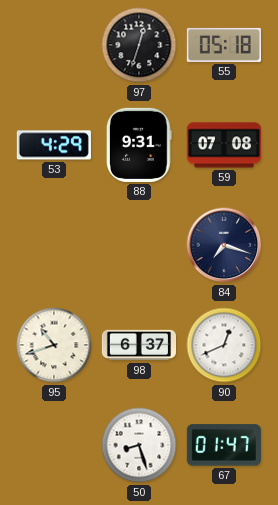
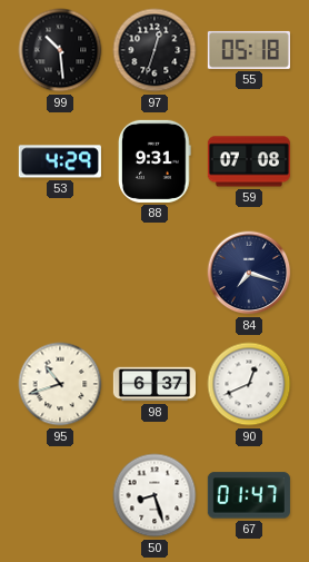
99: none -> 10:29
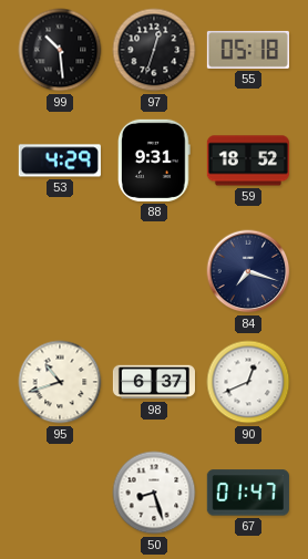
59: 07:08 -> 18:52
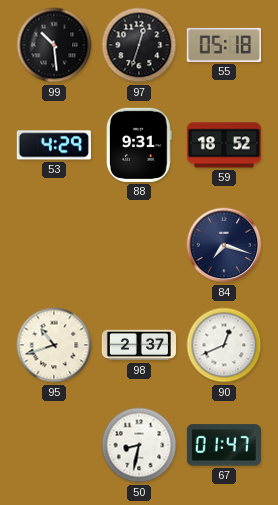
98: 6:37 -> 2:37
50: 8:27 -> 8:32
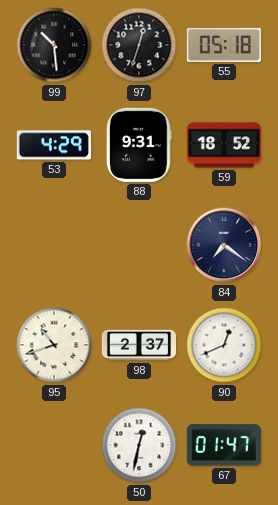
84: 7:18 -> 7:21
50: 8:32 -> 12:32
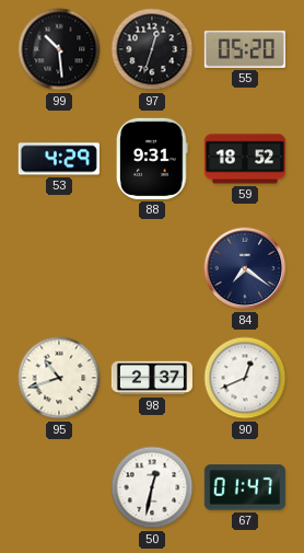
55: 05:18 -> 05:20
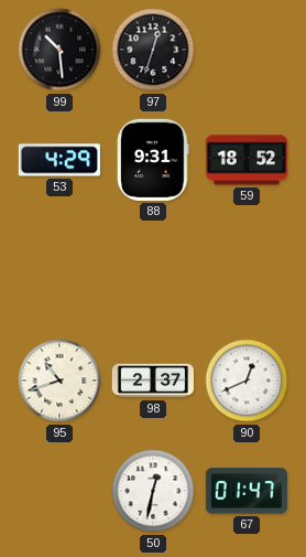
55: 05:20 -> none
84: 7:21 -> none
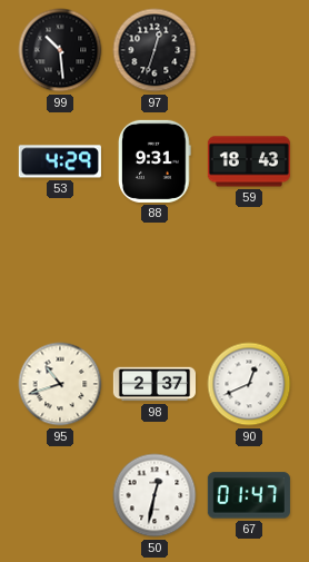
59: 18:52 -> 18:43
